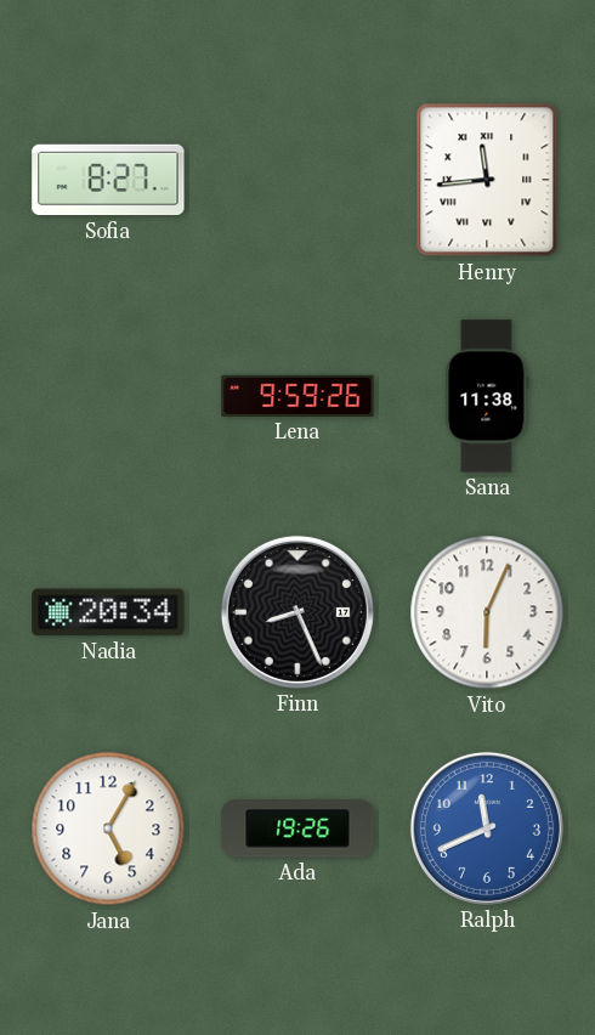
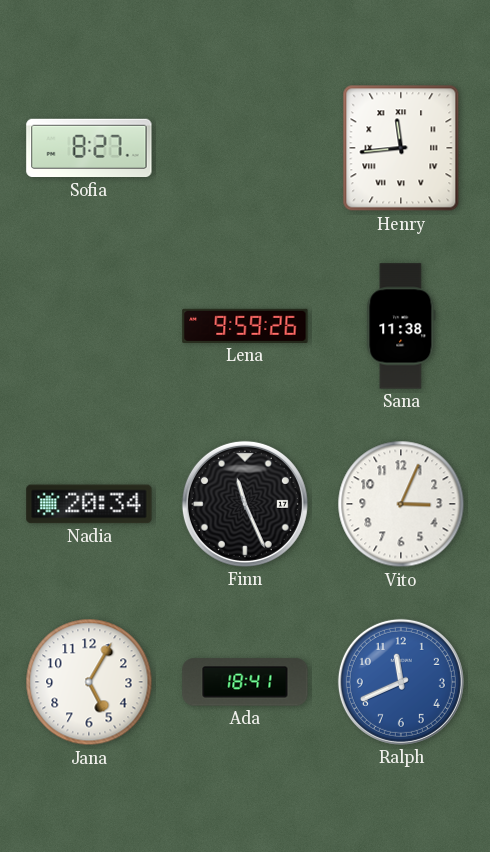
Finn: 8:26 -> 11:26
Vito: 6:04 -> 3:04
Ada: 19:26 -> 18:41
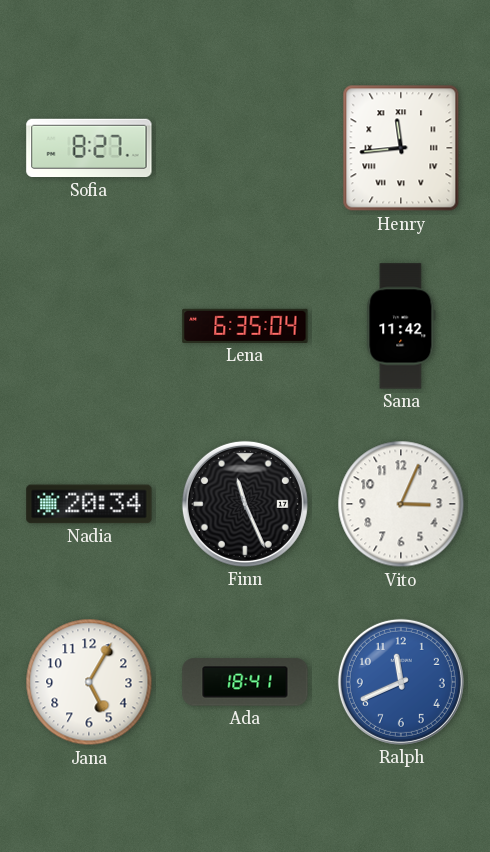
Lena: 9:59 -> 6:35
Sana: 11:38 -> 11:42
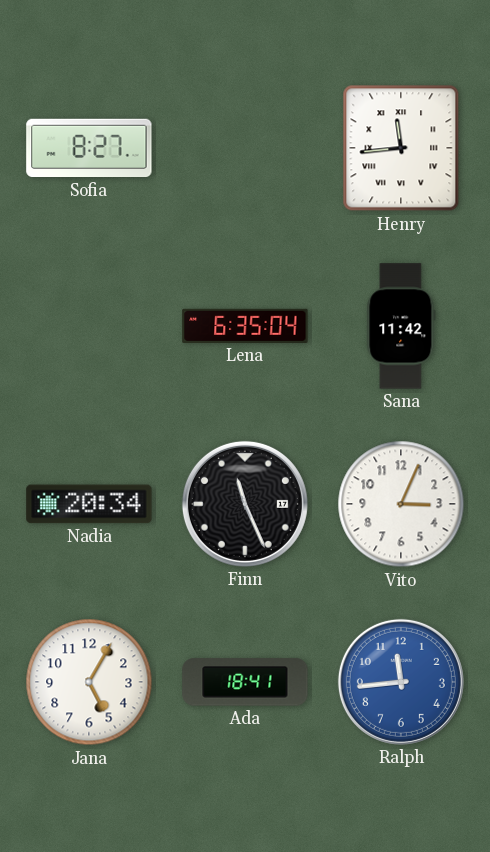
Ralph: 11:41 -> 11:44
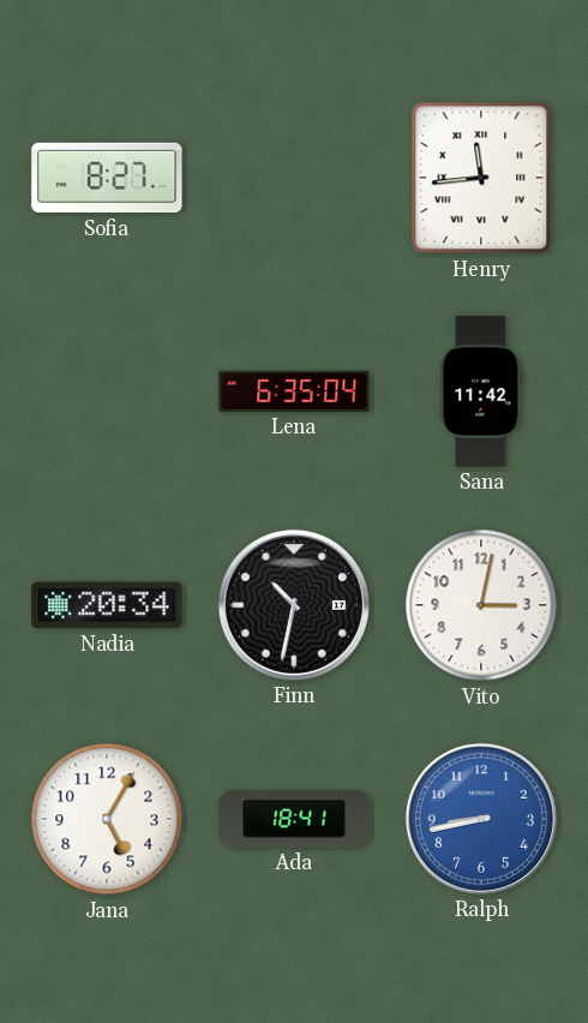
Finn: 11:26 -> 10:32
Vito: 3:04 -> 3:02
Ralph: 11:44 -> 8:43
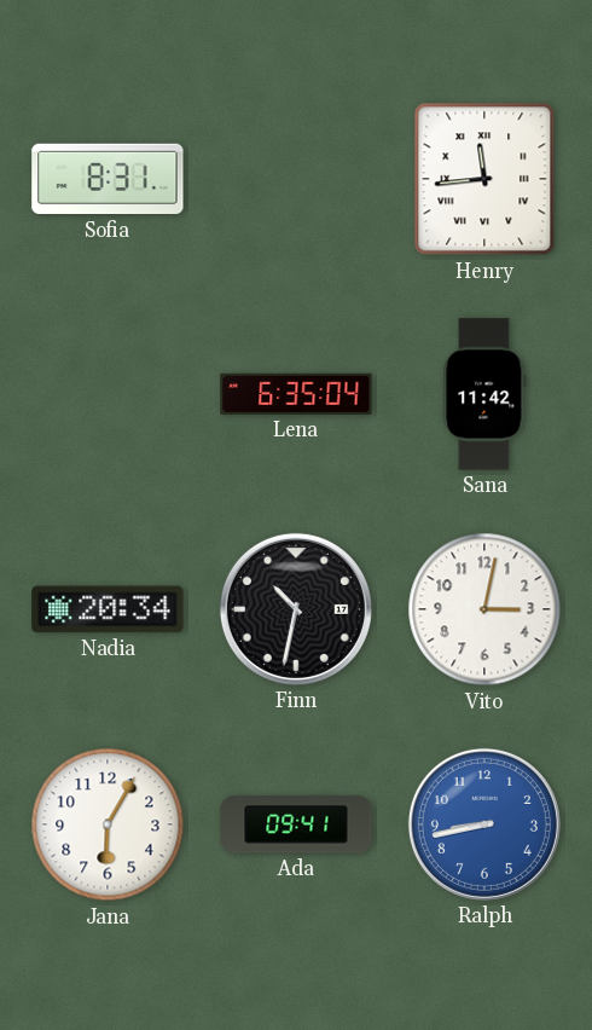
Sofia: 8:27 -> 8:31
Jana: 5:05 -> 6:05
Ada: 18:41 -> 09:41
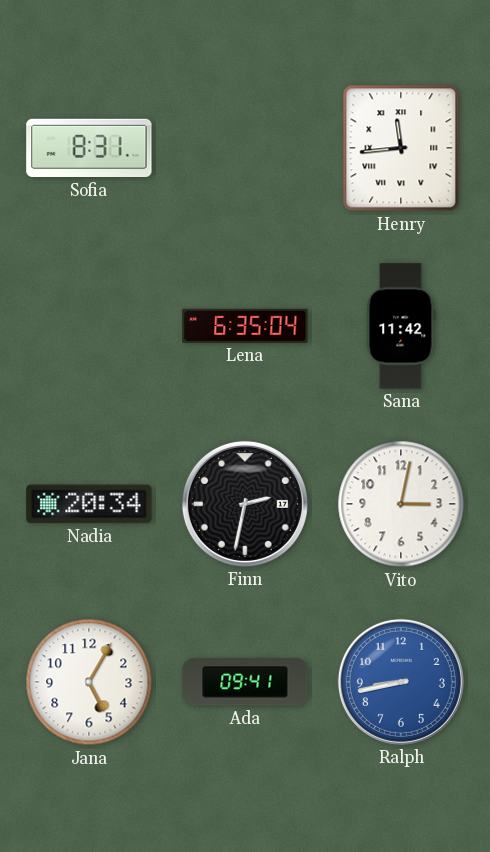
Finn: 10:32 -> 2:32
Jana: 6:05 -> 5:05
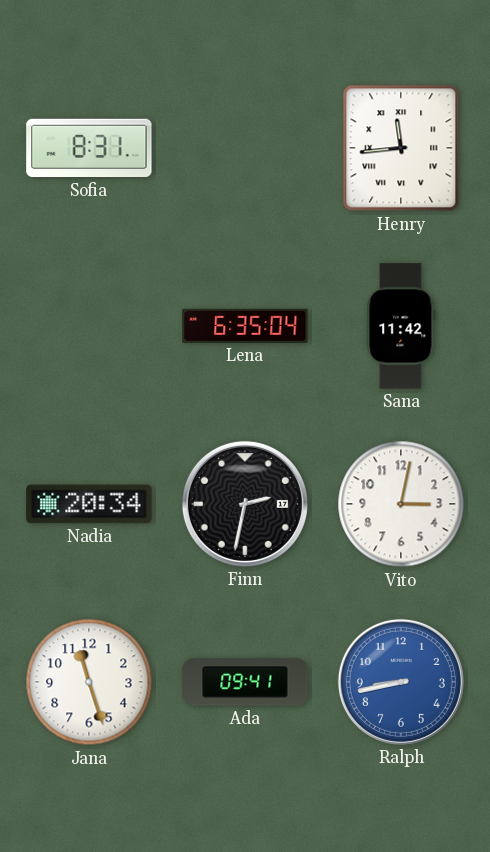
Jana: 5:05 -> 11:27
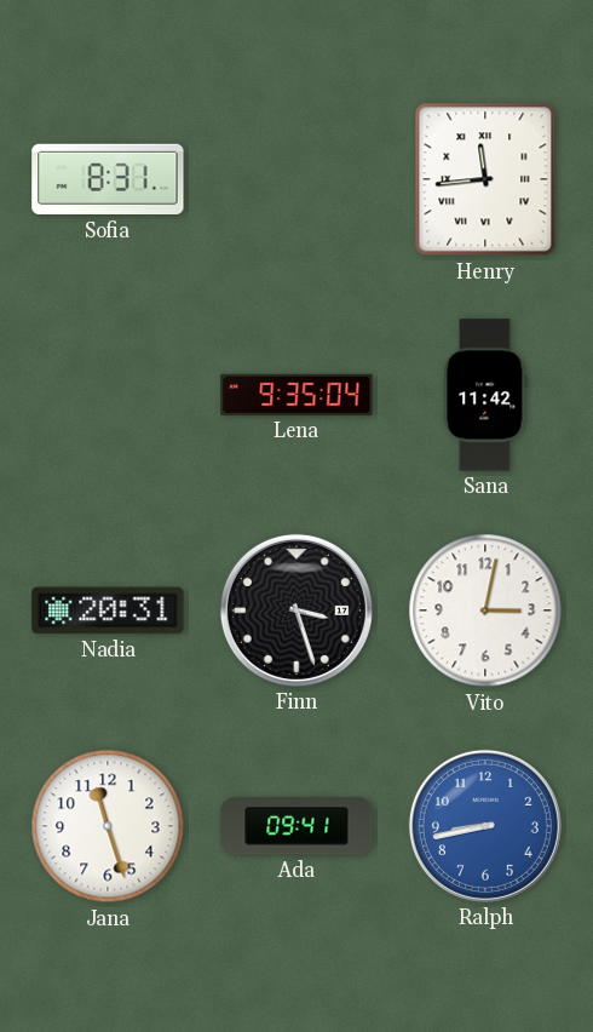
Lena: 6:35 -> 9:35
Nadia: 20:34 -> 20:31
Finn: 2:32 -> 3:27
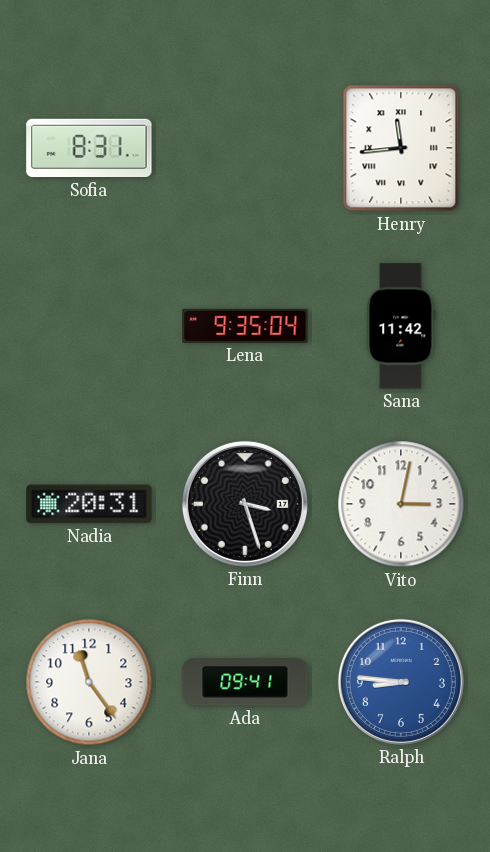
Jana: 11:27 -> 11:24
Ralph: 8:43 -> 8:46
